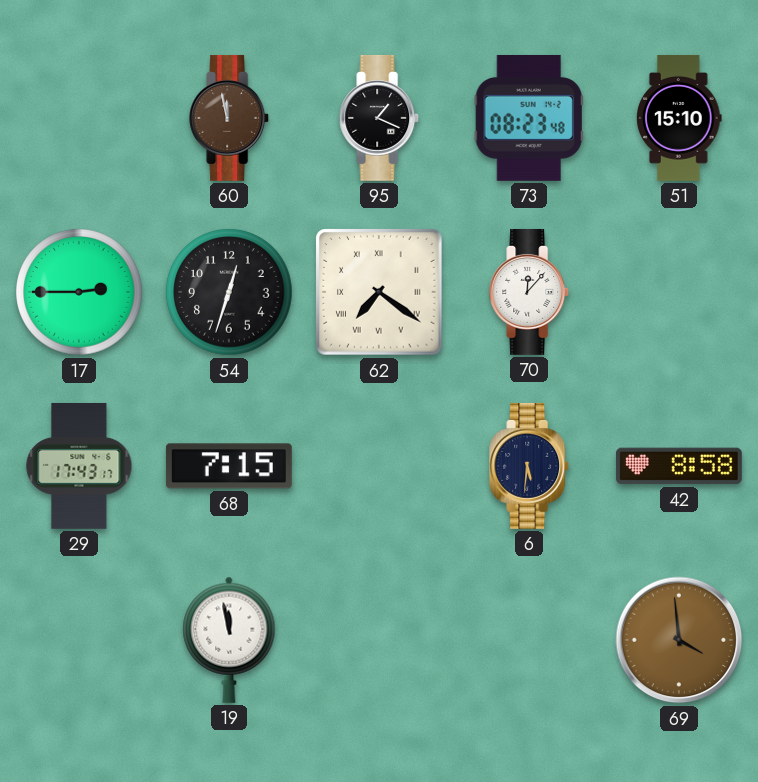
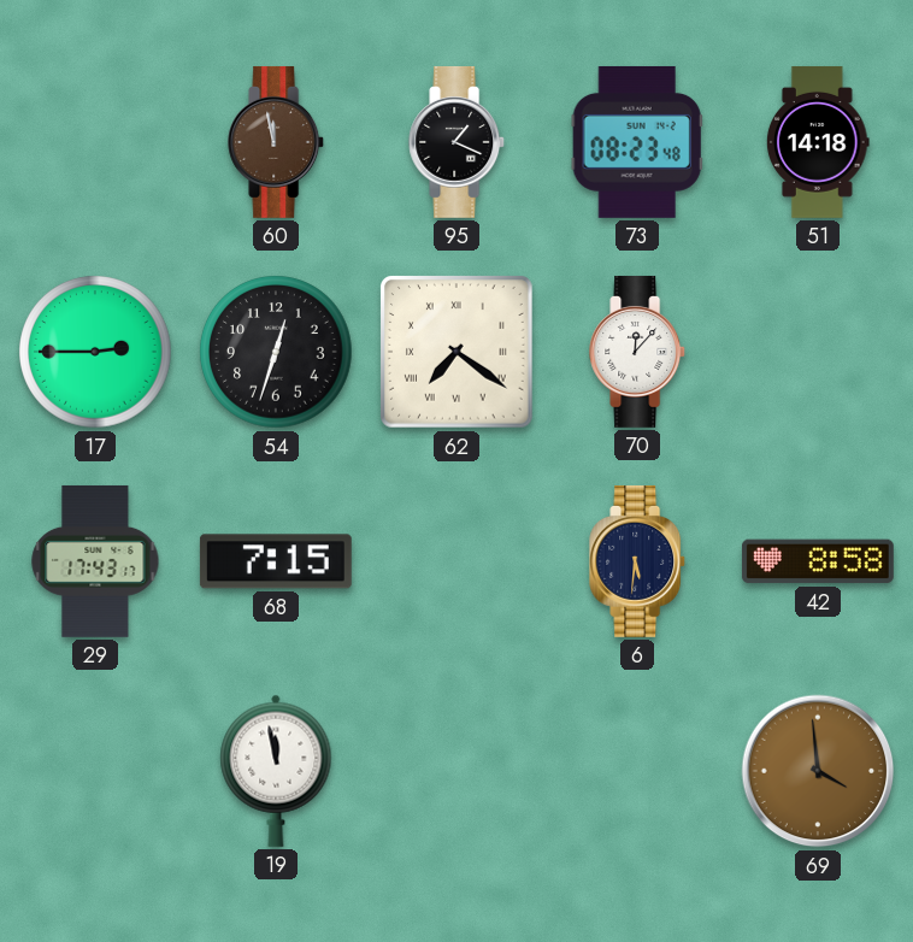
51: 15:10 -> 14:18
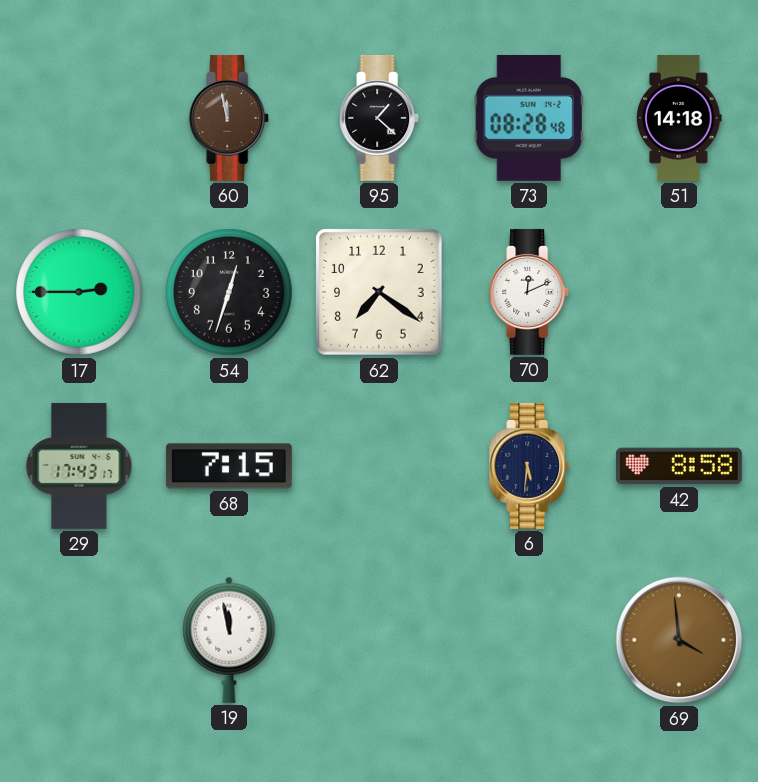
95: 1:19 -> 1:22
73: 08:23 -> 08:28
62 numerals: Roman -> Arabic
70: 12:07 -> 12:11
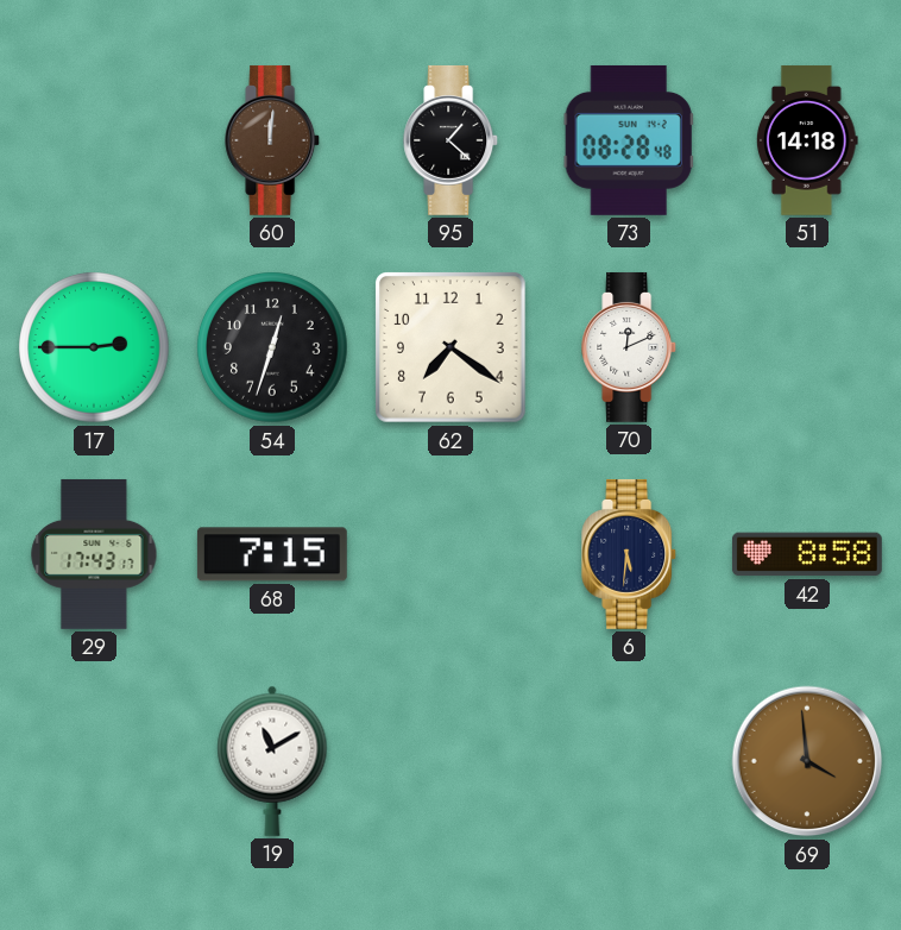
60: 11:58 -> 12:01
19: 11:58 -> 11:10
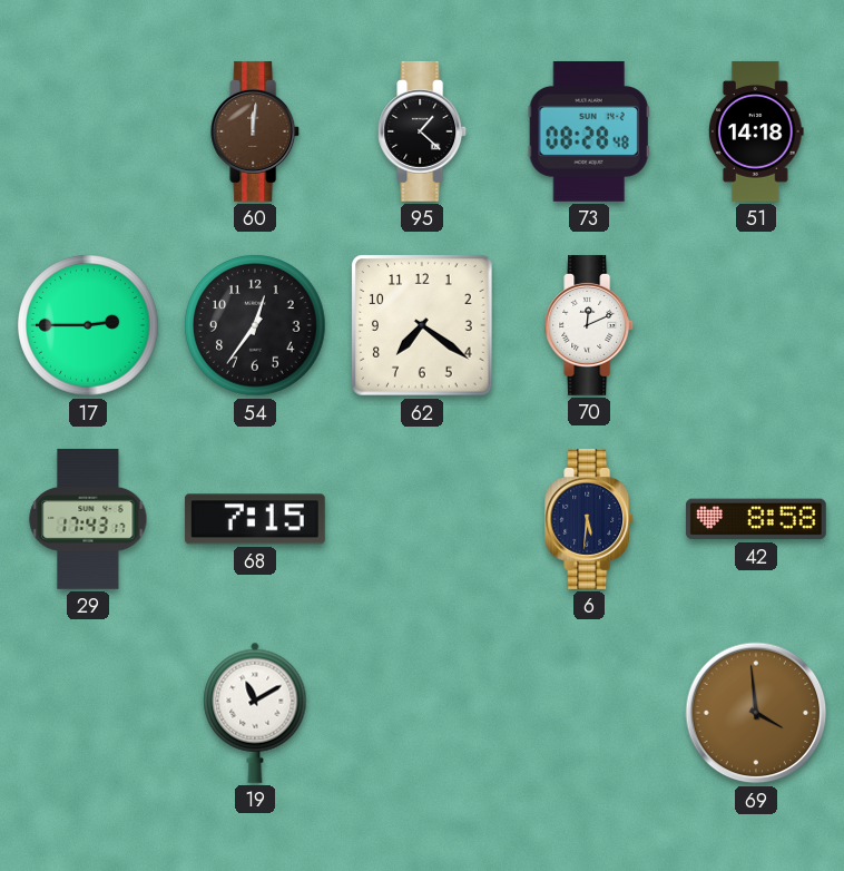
54: 12:33 -> 12:36
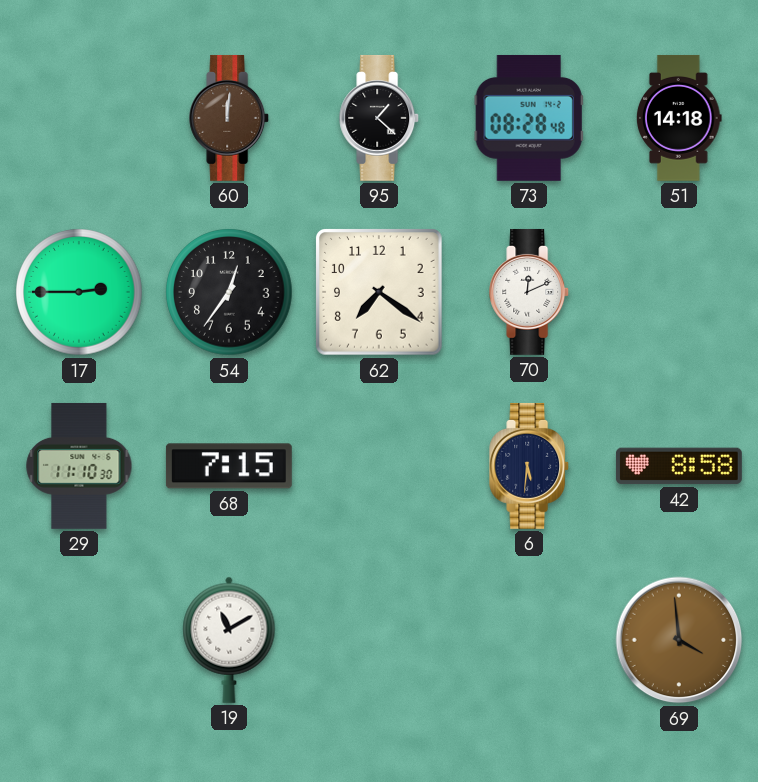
29: 17:43 -> 11:10
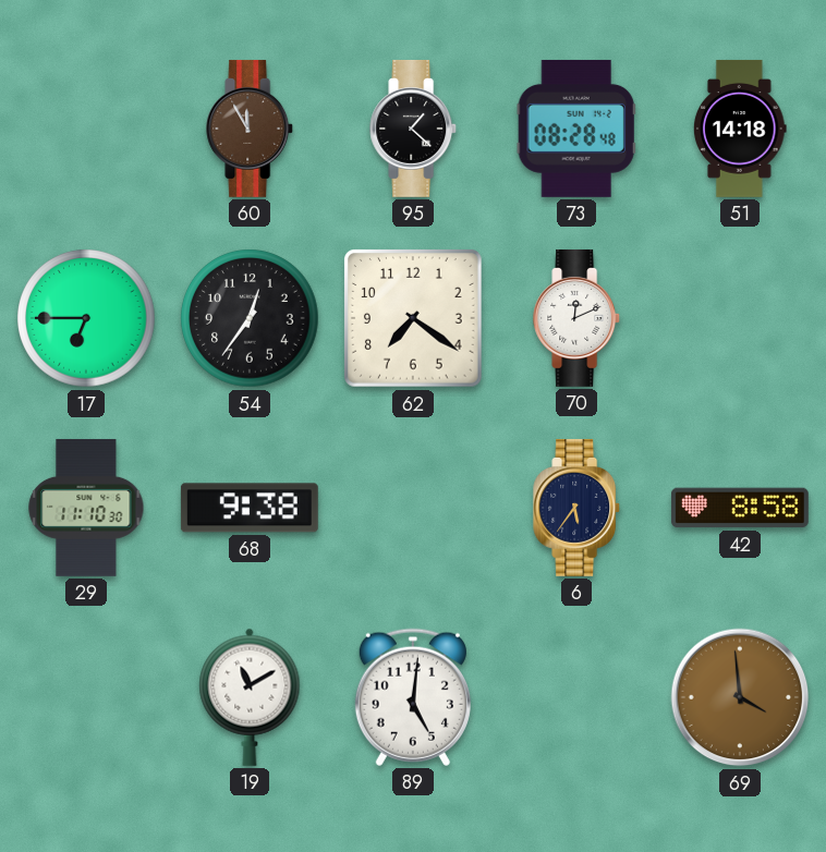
60: 12:01 -> 11:55
17: 2:45 -> 6:45
68: 7:15 -> 9:38
6: 5:31 -> 5:36
89: none -> 5:01
